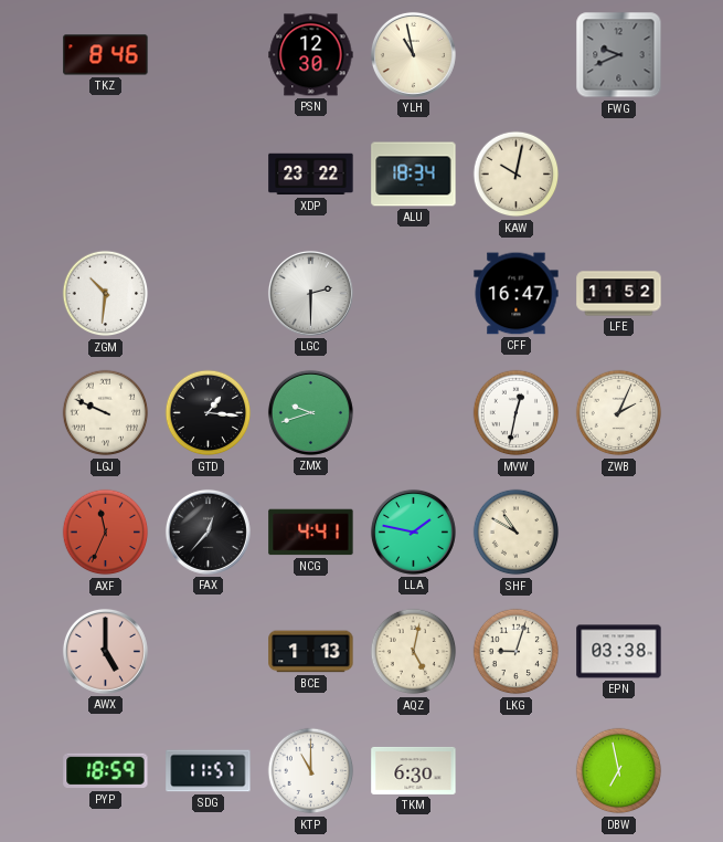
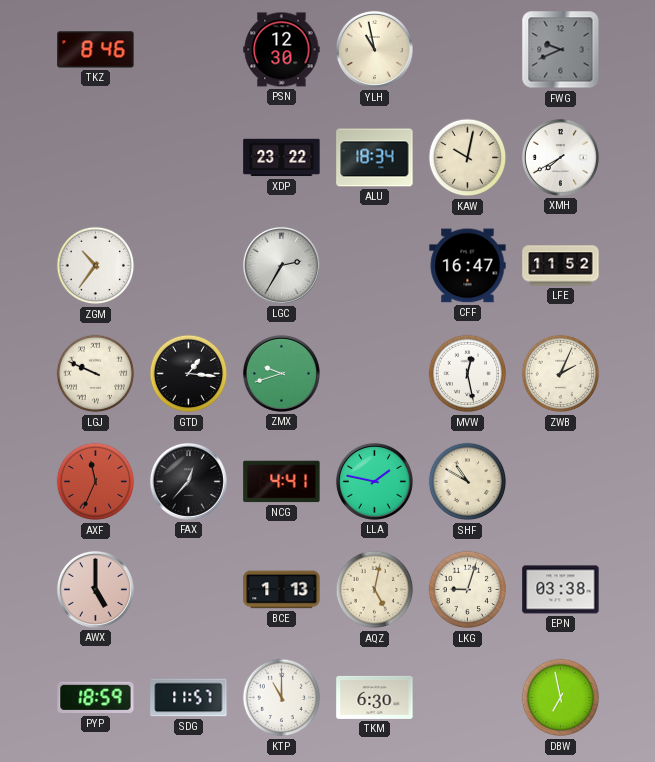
XMH: none -> 7:40
ZGM: 10:31 -> 10:36
LGC: 2:30 -> 2:35
MVW: 12:32 -> 12:28
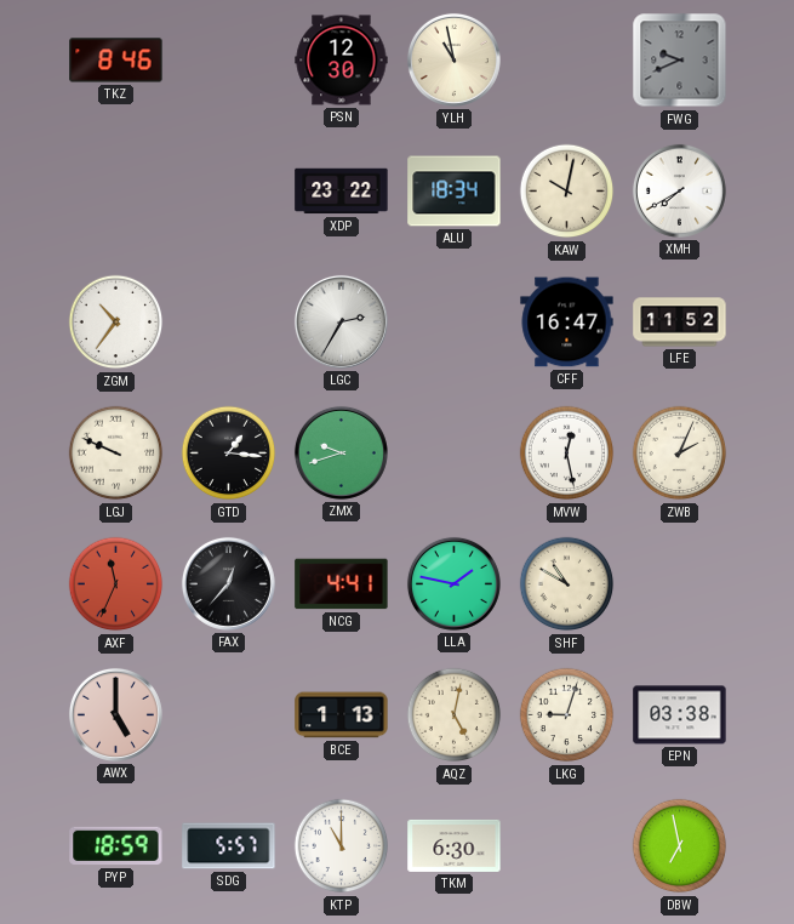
SDG: 11:57 -> 5:57
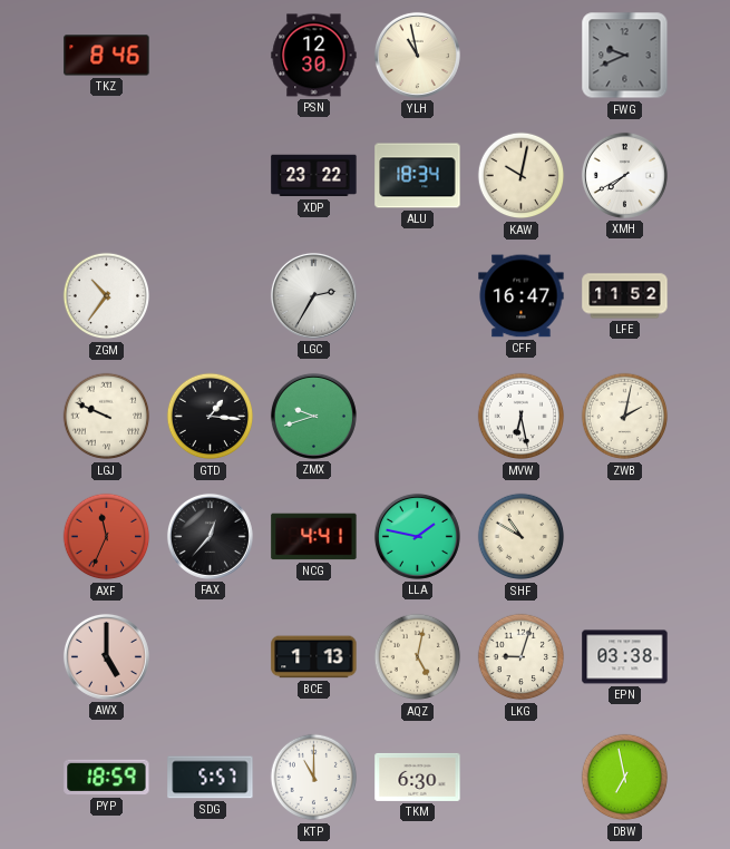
MVW: 12:28 -> 6:28
ZWB: 2:04 -> 2:02
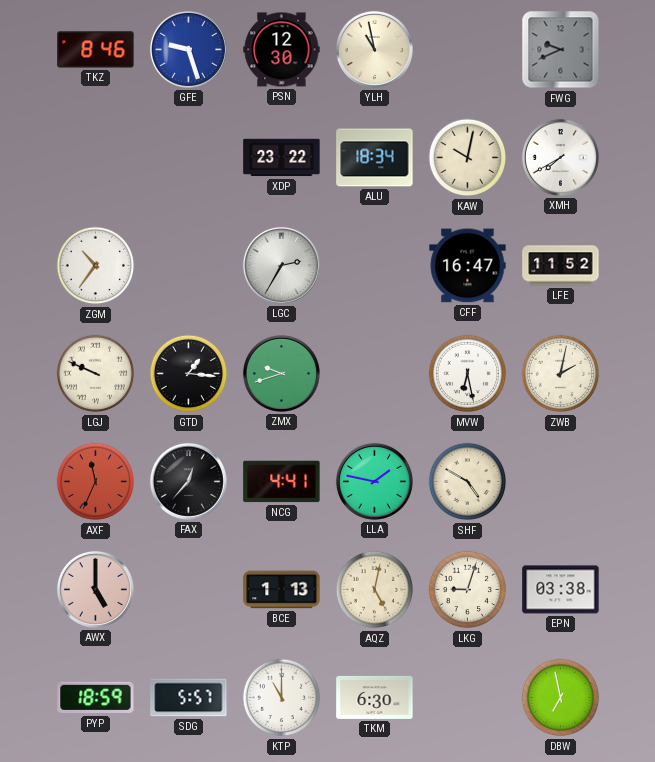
GFE: none -> 9:27
SHF: 10:50 -> 4:50
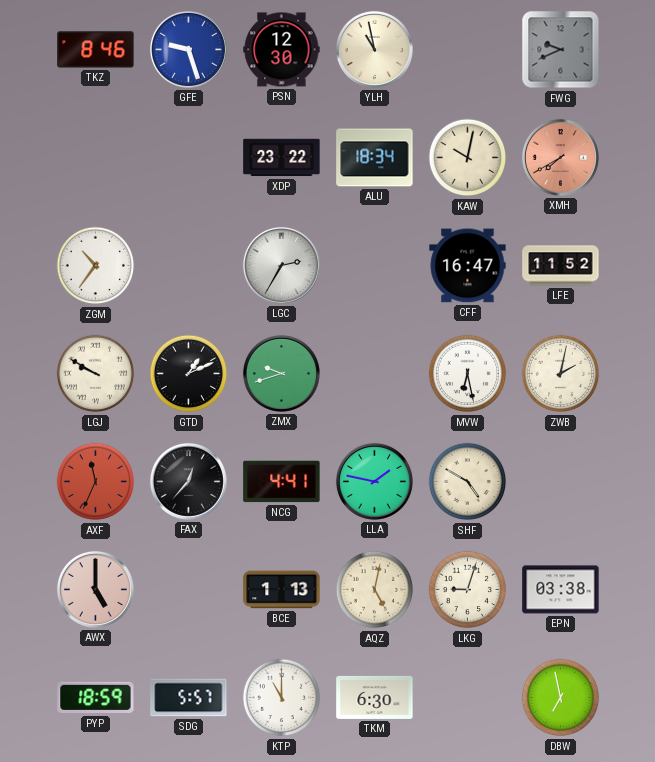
XMH dial: white -> salmon
LGJ: 9:49 -> 9:50
GTD: 1:16 -> 1:11
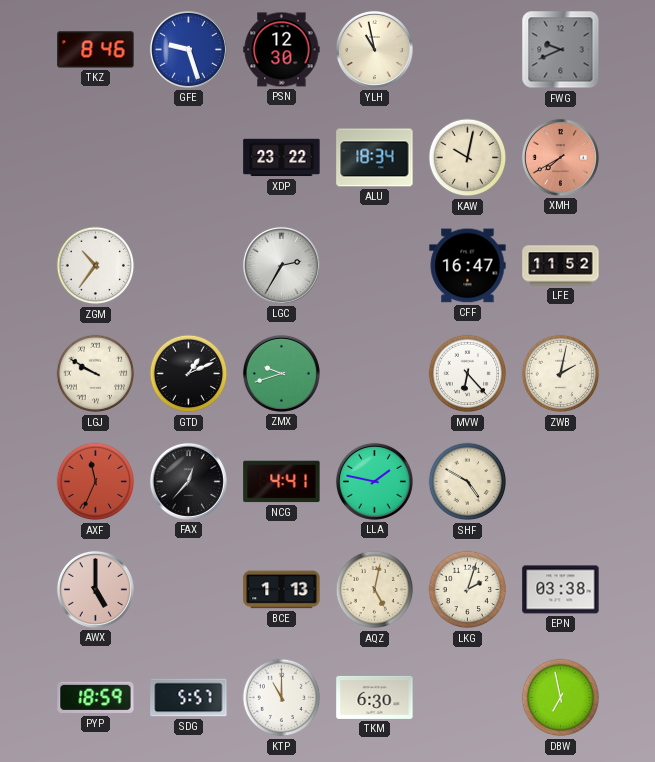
MVW: 6:28 -> 6:23
LKG: 9:03 -> 2:03
